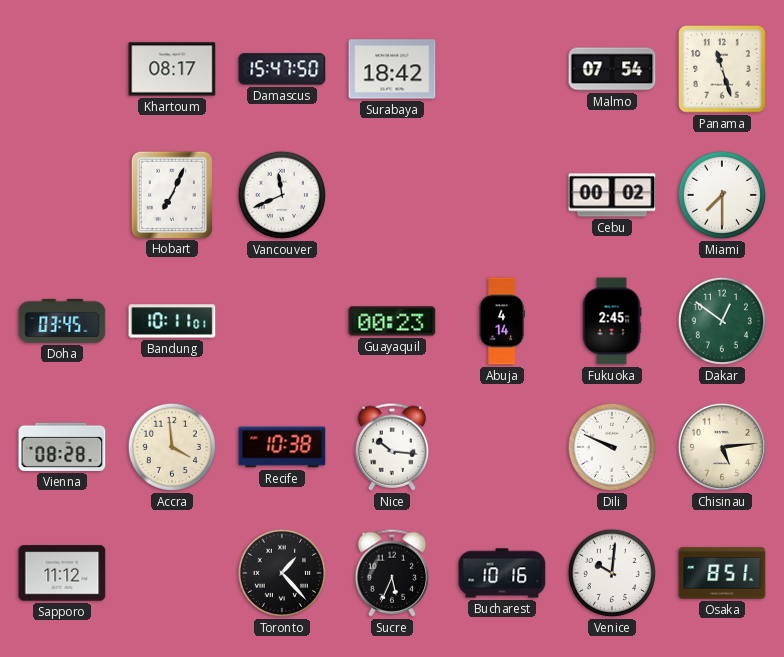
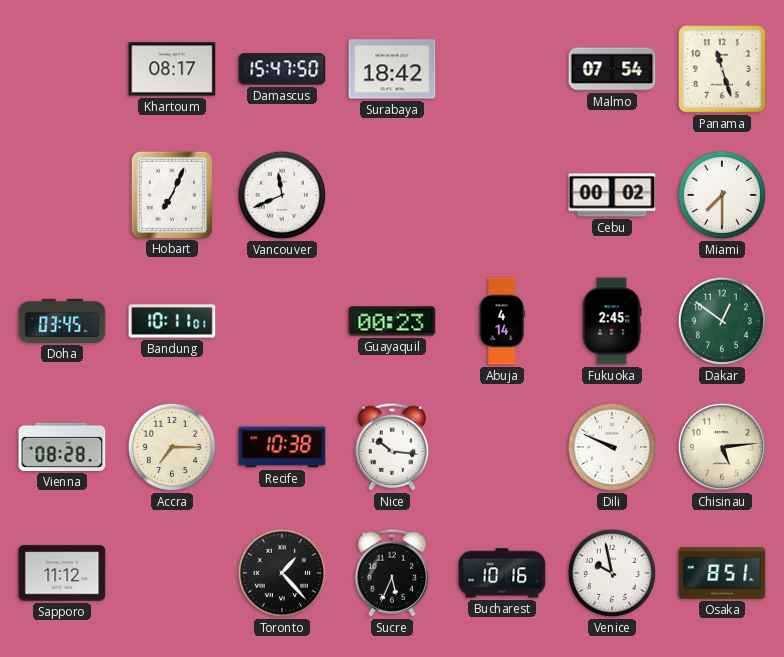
Accra: 3:59 -> 7:15
Venice: 10:01 -> 9:58
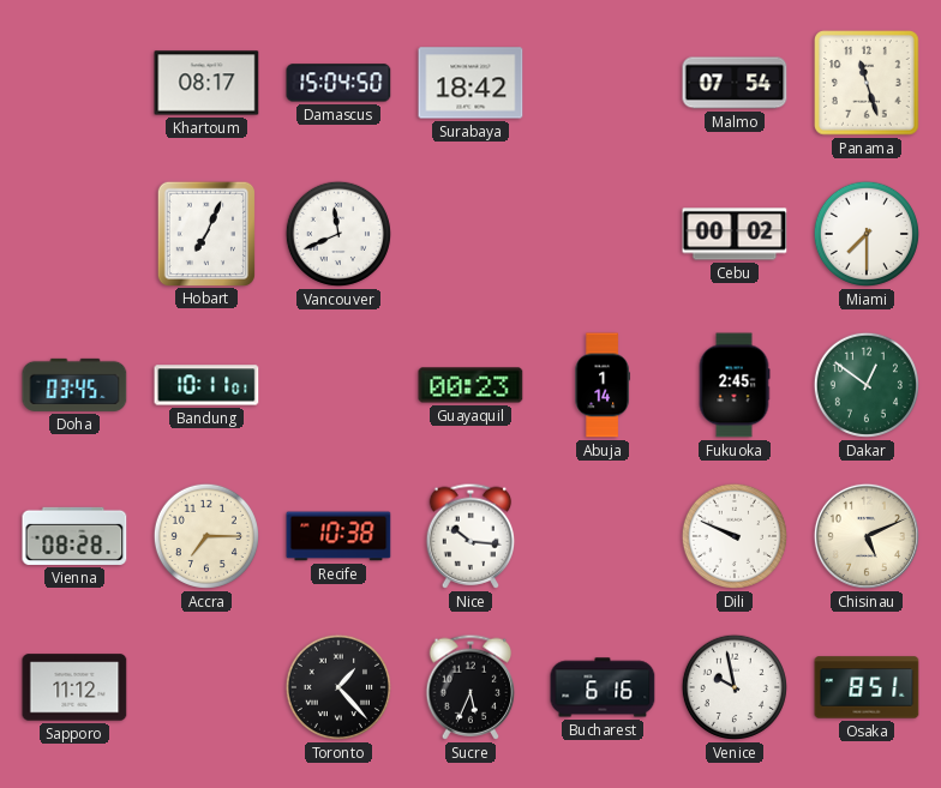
Damascus: 15:47 -> 15:04
Abuja: 4:14 -> 1:14
Chisinau: 5:14 -> 5:11
Bucharest: 10:16 -> 6:16
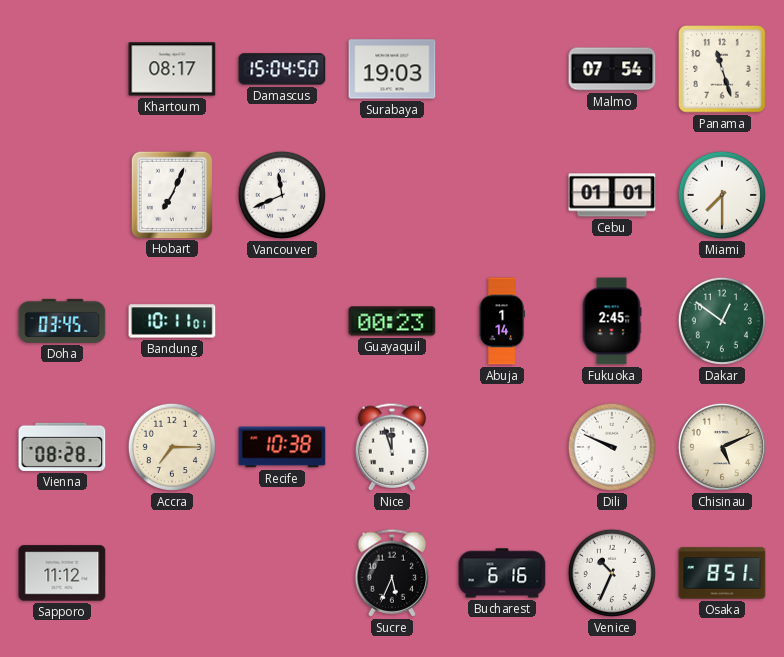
Surabaya: 18:42 -> 19:03
Cebu: 00:02 -> 01:01
Nice: 10:16 -> 11:57
Toronto: 1:23 -> none
Venice: 9:58 -> 10:34
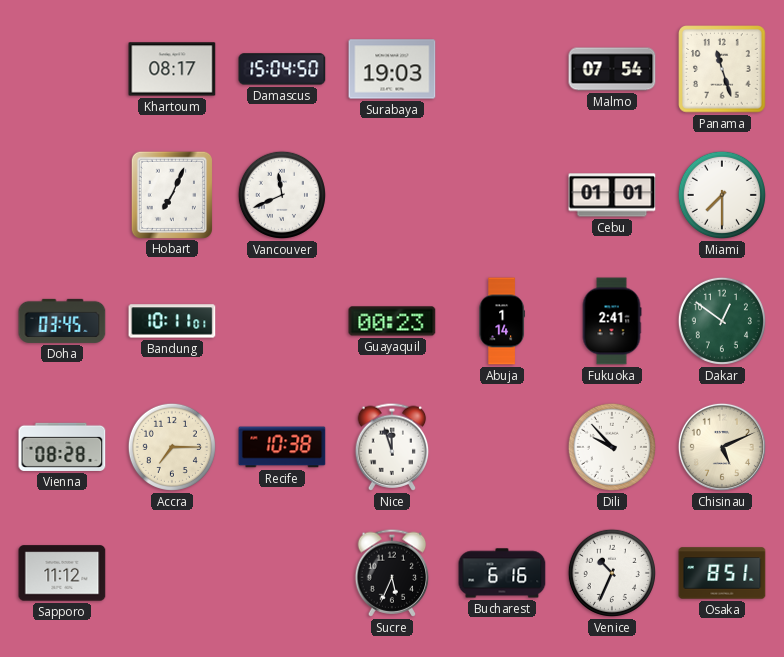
Fukuoka: 2:45 -> 2:41
Dili: 9:49 -> 9:53
